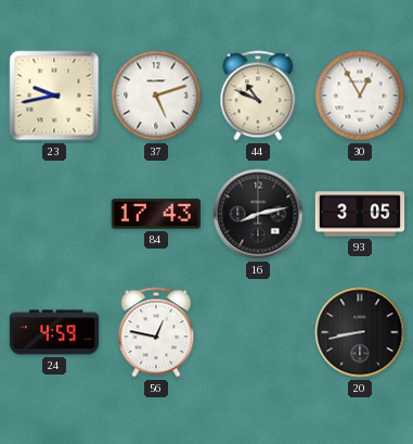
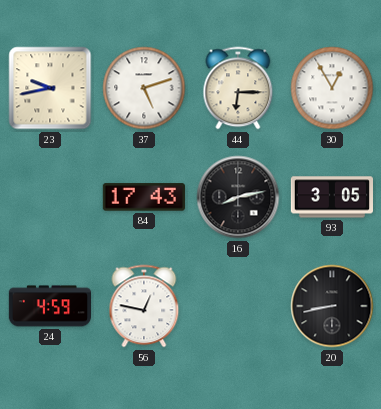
44: 10:49 -> 6:15
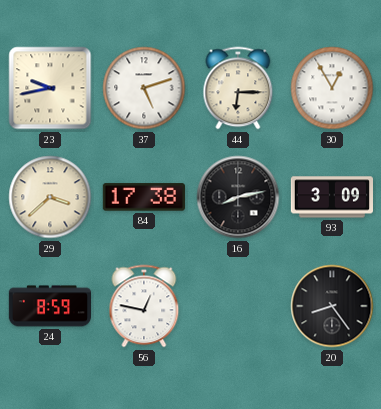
29: none -> 3:38
84: 17:43 -> 17:38
93: 3:05 -> 3:09
24: 4:59 -> 8:59
20: 8:43 -> 8:24
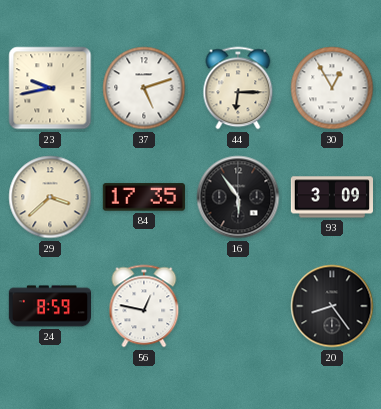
84: 17:38 -> 17:35
16: 8:13 -> 5:54
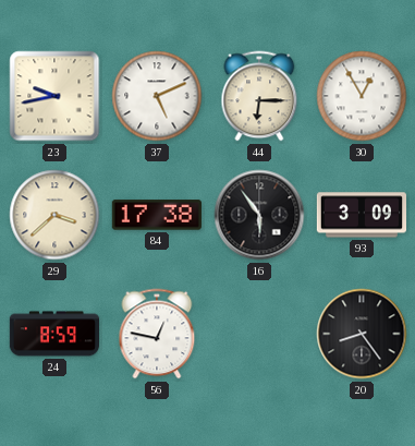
37: 5:12 -> 5:11
84: 17:35 -> 17:38
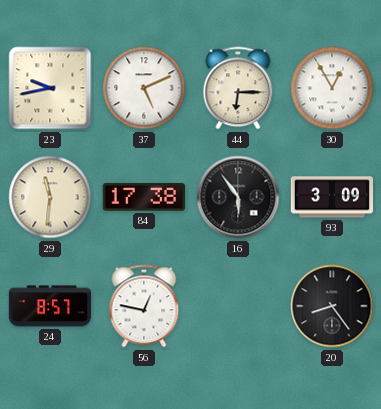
29: 3:38 -> 11:31
24: 8:59 -> 8:57
